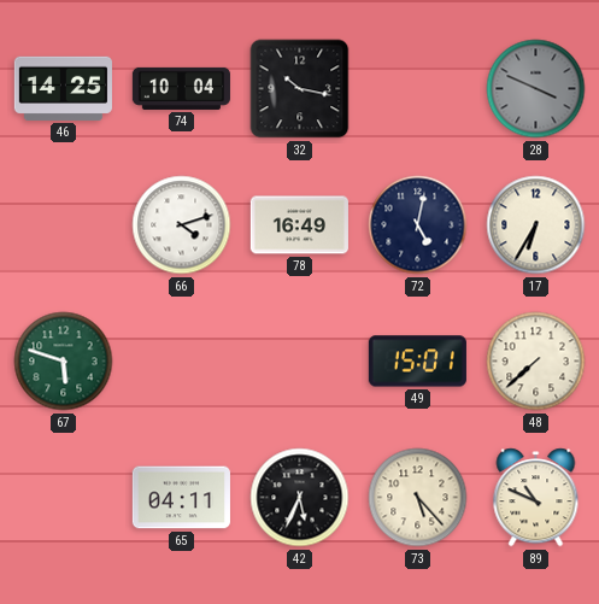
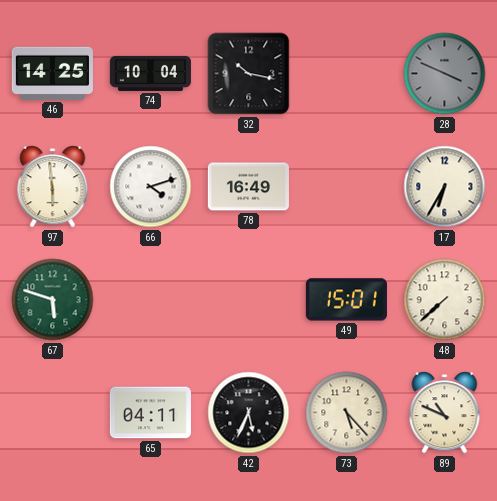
97: none -> 5:59
72: 5:02 -> none
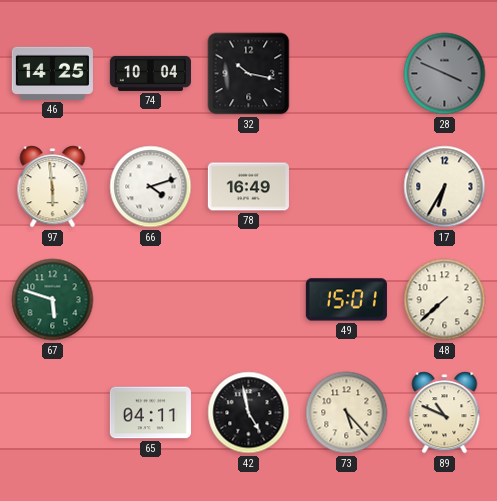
42: 5:34 -> 4:58
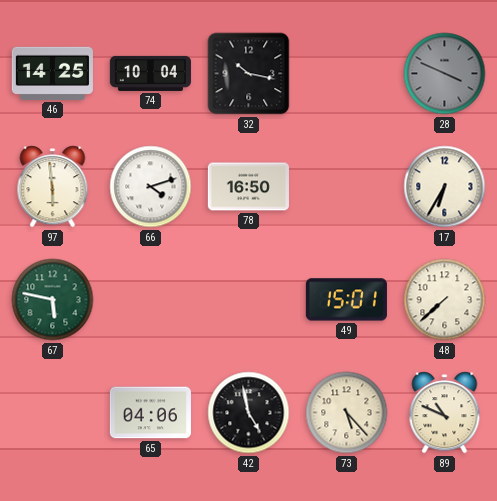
78: 16:49 -> 16:50
67: 5:48 -> 5:47
65: 04:11 -> 04:06
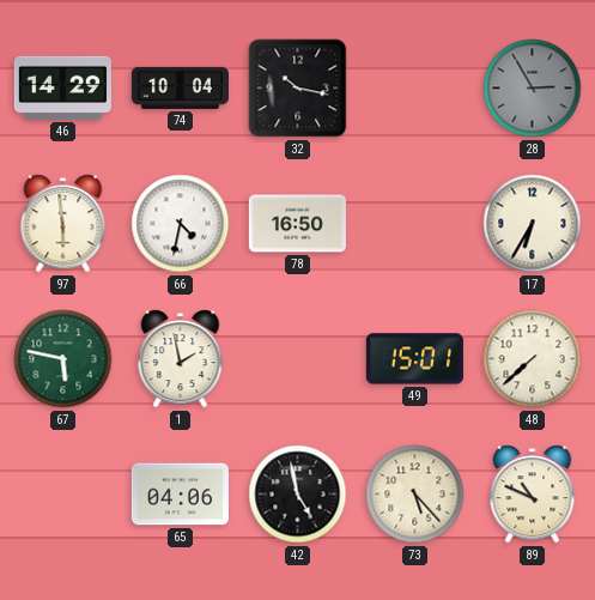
46: 14:25 -> 14:29
28: 3:49 -> 2:55
66: 4:12 -> 4:32
1: none -> 1:58
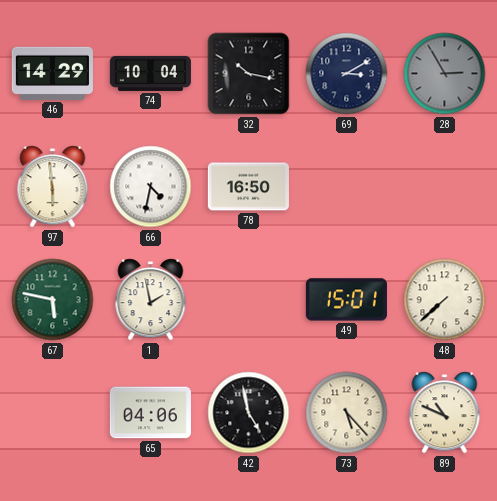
69: none -> 3:10
17: 6:35 -> none
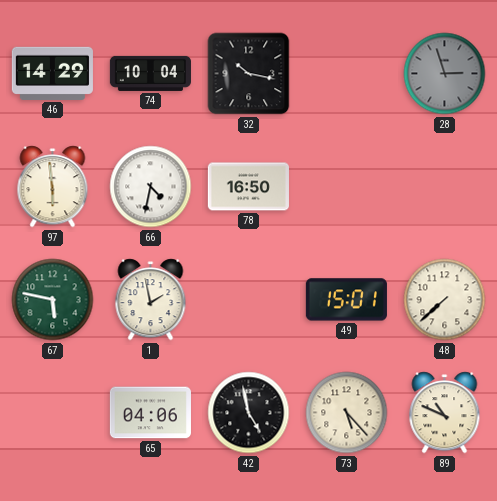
69: 3:10 -> none
28: 2:55 -> 2:57
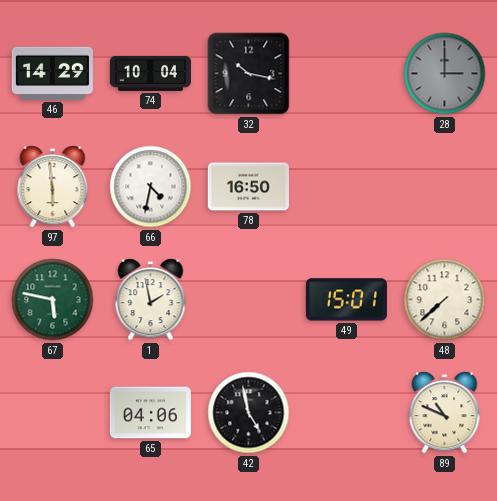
28: 2:57 -> 3:00
73: 5:23 -> none
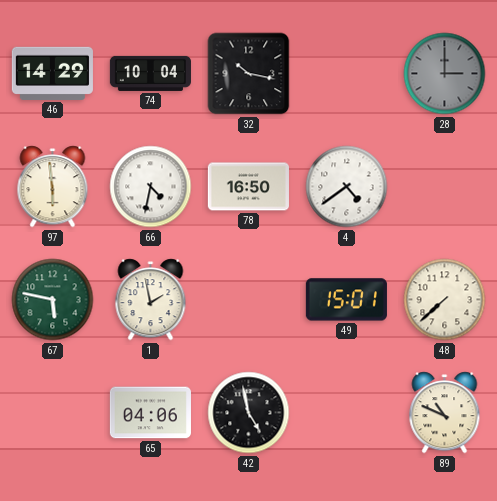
4: none -> 4:39
